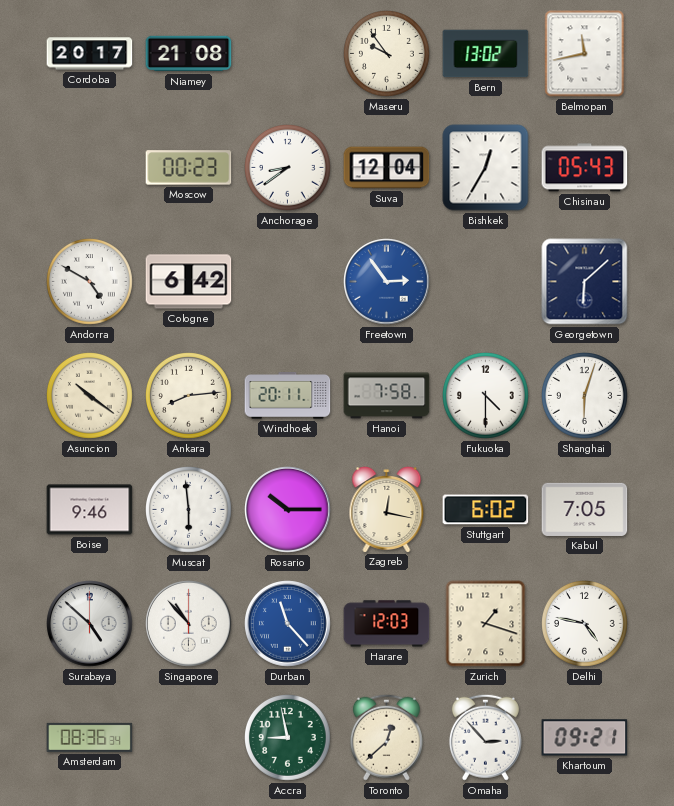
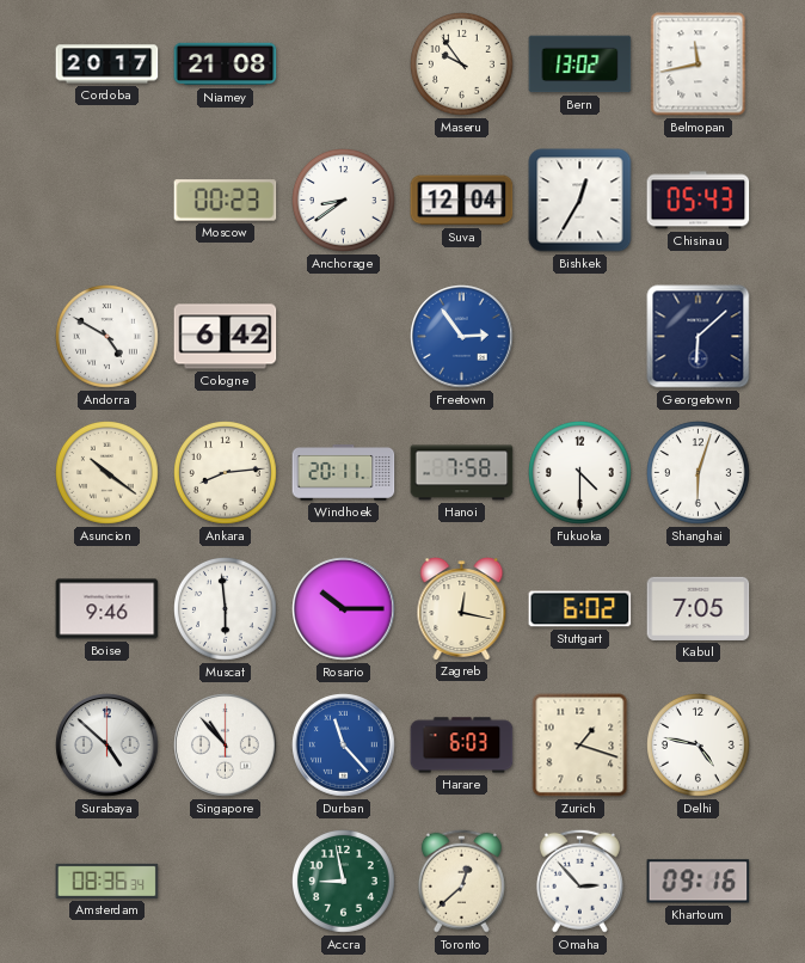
Harare: 12:03 -> 6:03
Khartoum: 09:21 -> 09:16
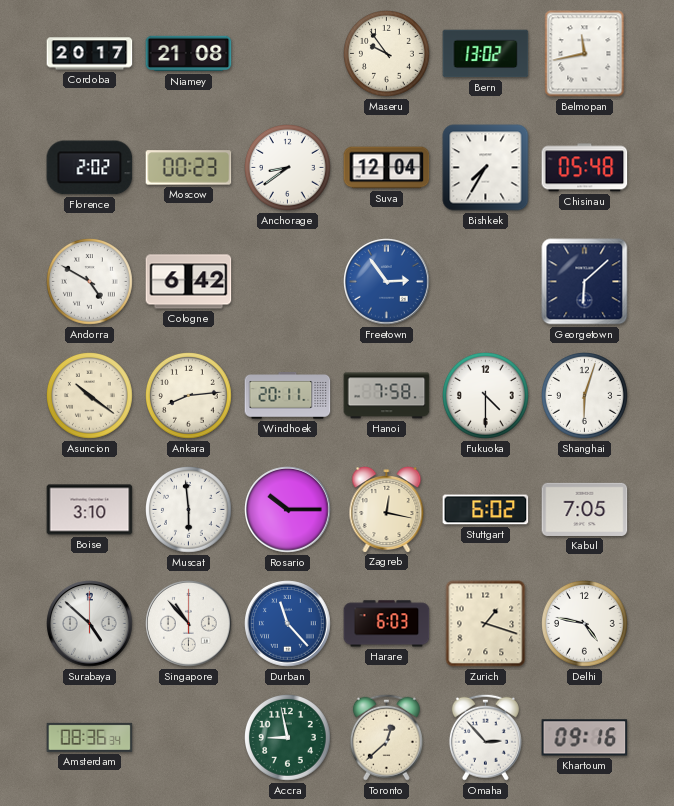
Florence: none -> 2:02
Bishkek: 12:35 -> 7:35
Chisinau: 05:43 -> 05:48
Boise: 9:46 -> 3:10
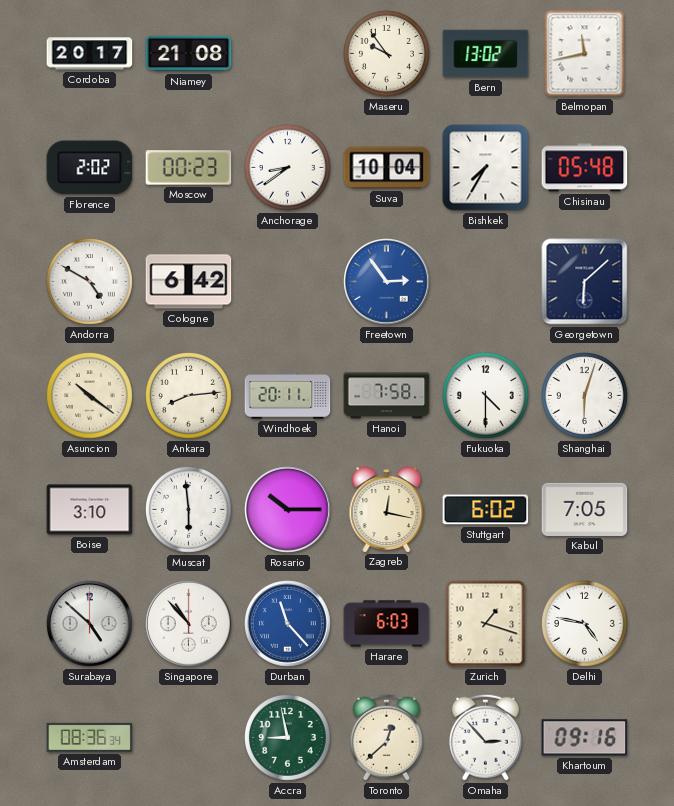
Suva: 12:04 -> 10:04
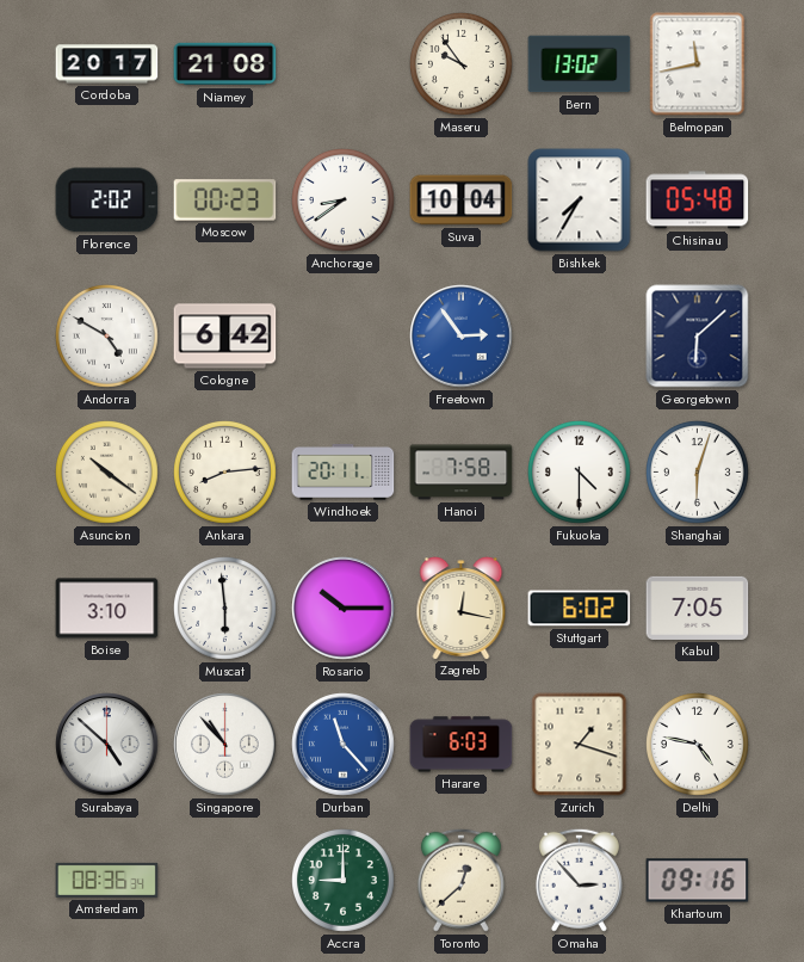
Accra: 8:58 -> 9:00
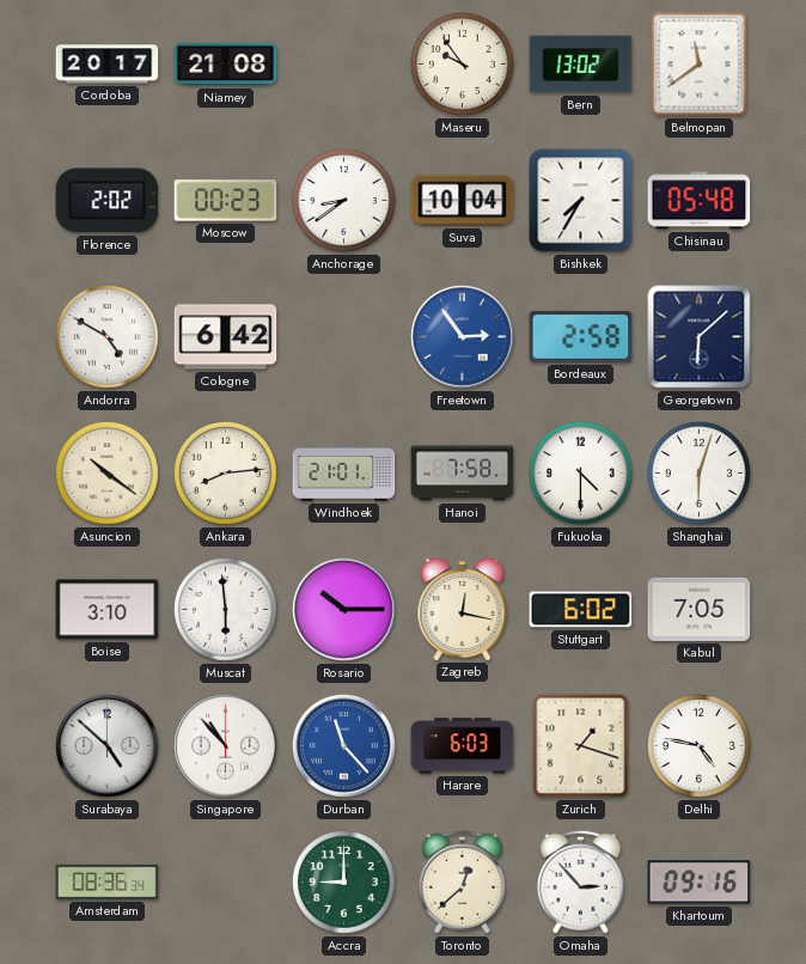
Belmopan: 11:43 -> 11:39
Bordeaux: none -> 2:58
Windhoek: 20:11 -> 21:01
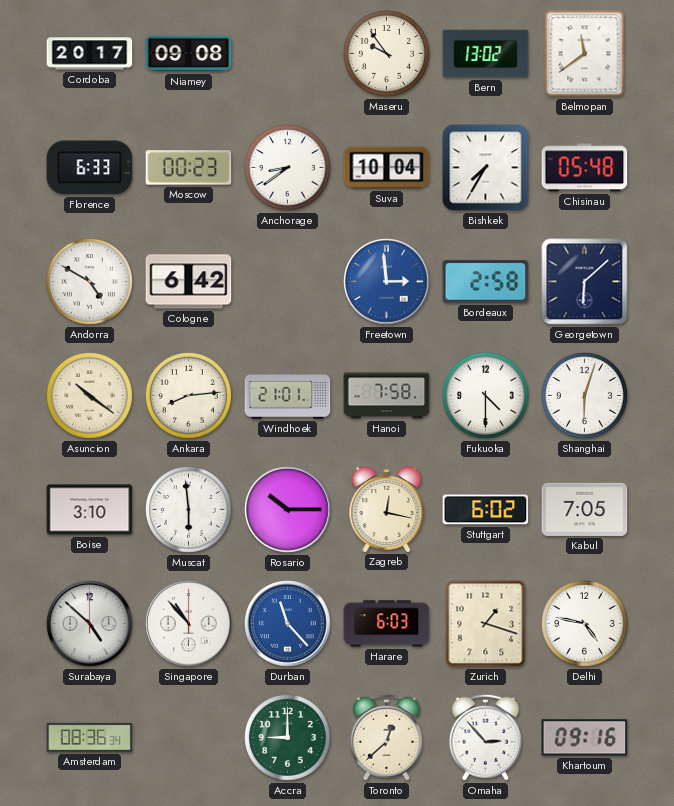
Niamey: 21:08 -> 09:08
Florence: 2:02 -> 6:33
Freetown: 2:54 -> 2:59
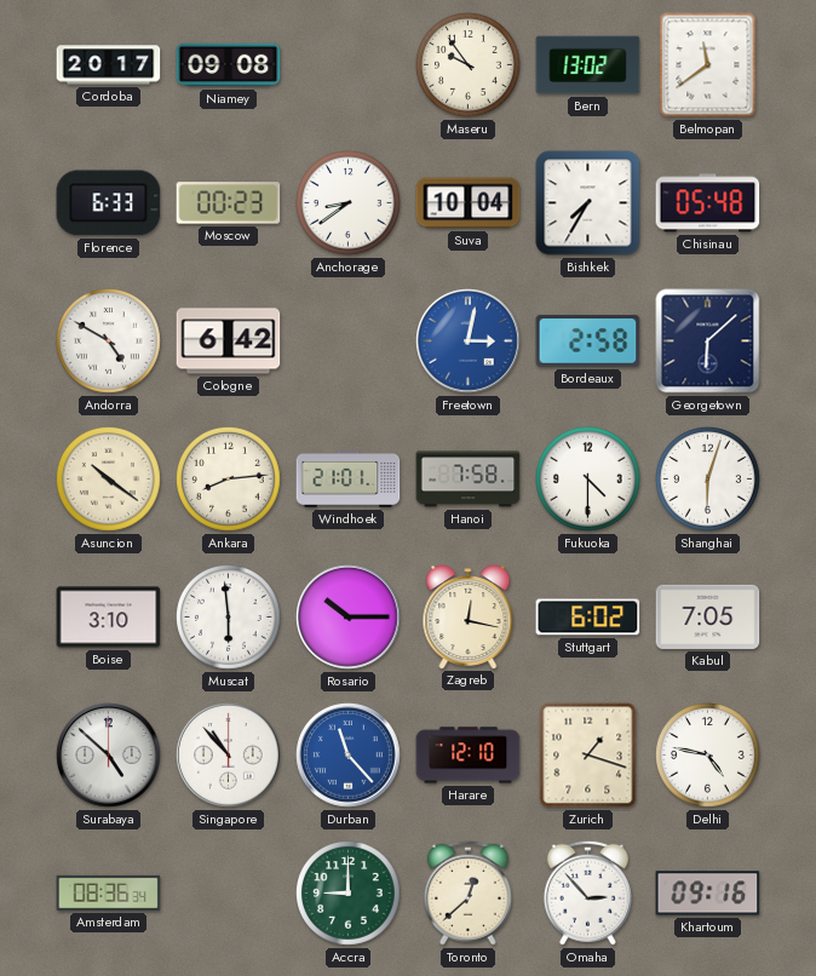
Freetown: 2:59 -> 3:02
Harare: 6:03 -> 12:10
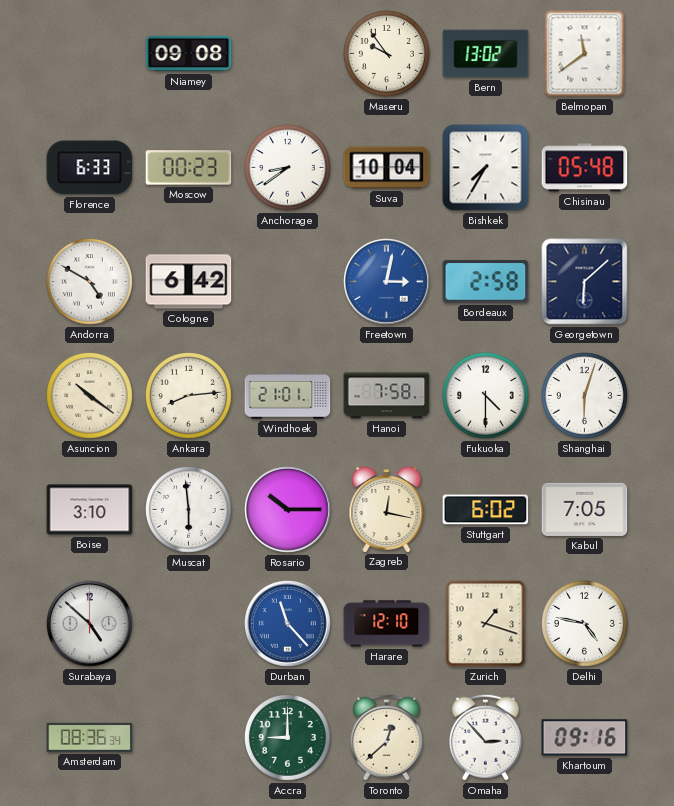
Cordoba: 20:17 -> none
Singapore: 10:53 -> none
